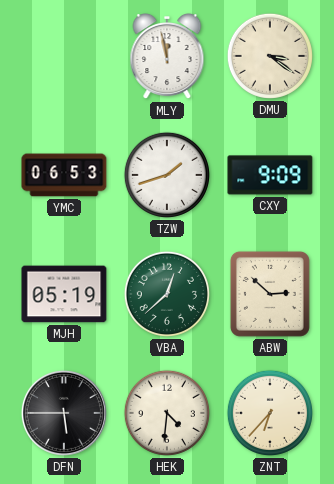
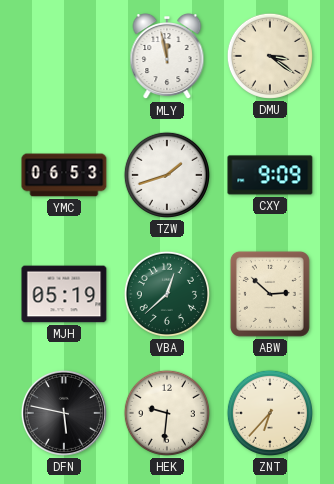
DFN: 5:45 -> 5:47
HEK: 4:31 -> 9:31
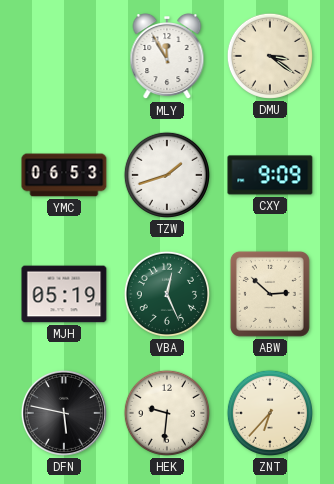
MLY: 11:58 -> 11:55
VBA: 12:38 -> 12:26
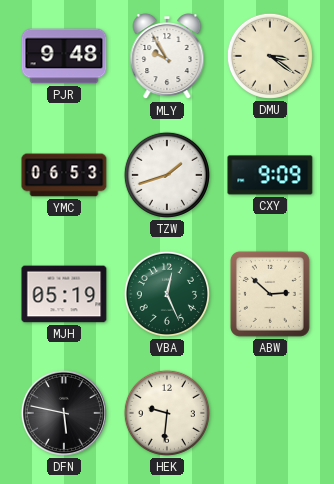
PJR: none -> 9:48
MLY: 11:55 -> 9:55
ZNT: 6:37 -> none
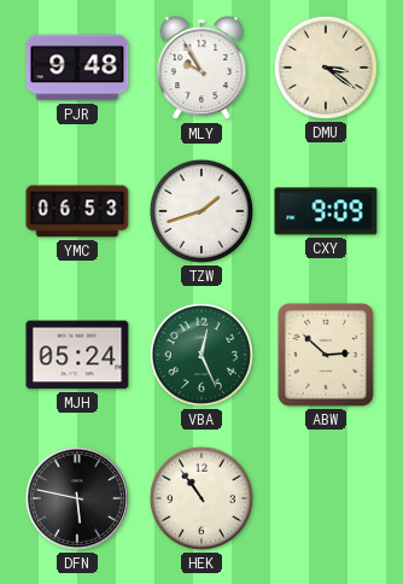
MJH: 05:19 -> 05:24
HEK: 9:31 -> 10:54
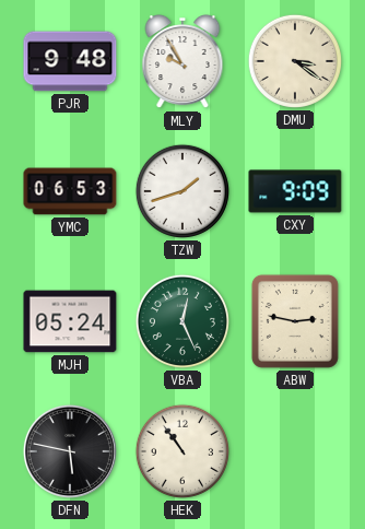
ABW: 2:52 -> 2:47
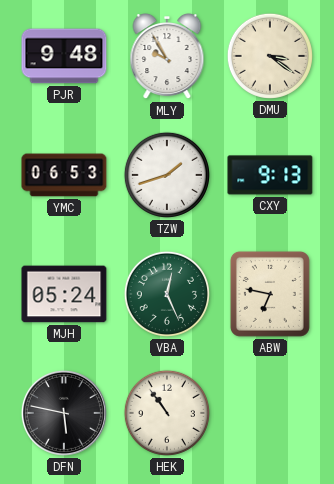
CXY: 9:09 -> 9:13
ABW: 2:47 -> 6:47
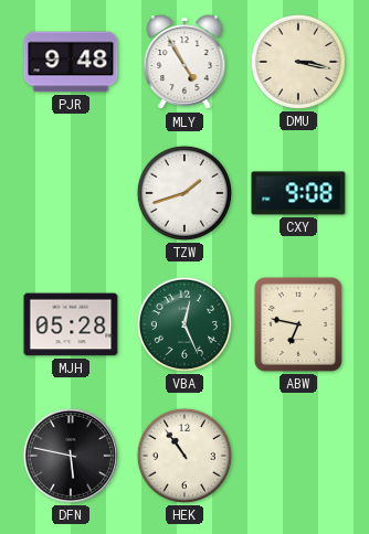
MLY: 9:55 -> 4:55
DMU: 3:21 -> 3:17
YMC: 06:53 -> none
CXY: 9:13 -> 9:08
MJH: 05:24 -> 05:28
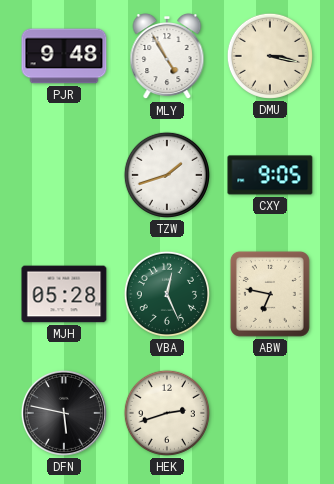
CXY: 9:08 -> 9:05
HEK: 10:54 -> 2:42
